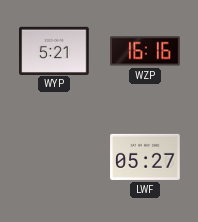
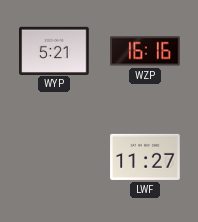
LWF: 05:27 -> 11:27
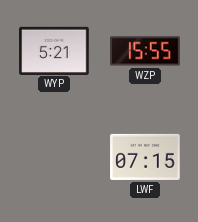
WZP: 16:16 -> 15:55
LWF: 11:27 -> 07:15
